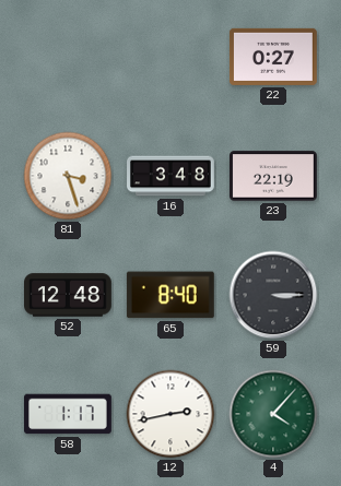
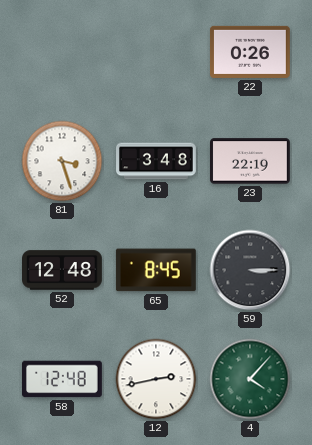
22: 0:27 -> 0:26
65: 8:40 -> 8:45
58: 1:17 -> 12:48
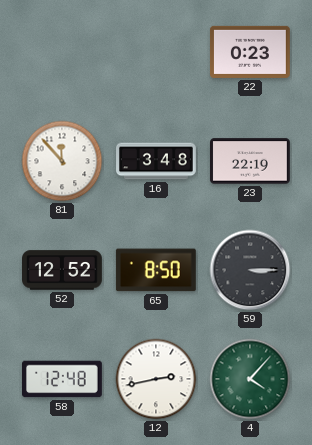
22: 0:26 -> 0:23
81: 3:27 -> 11:53
52: 12:48 -> 12:52
65: 8:45 -> 8:50
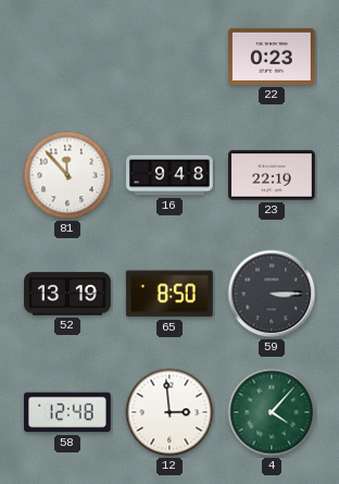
16: 3:48 -> 9:48
52: 12:52 -> 13:19
12: 2:43 -> 2:59
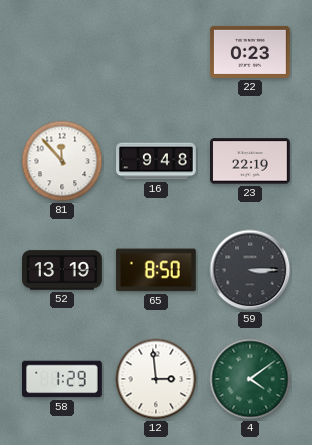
58: 12:48 -> 1:29
4: 4:07 -> 4:09
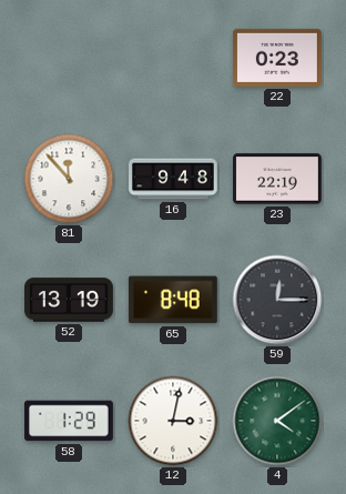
65: 8:50 -> 8:48
59: 3:15 -> 12:15
12: 2:59 -> 3:02
